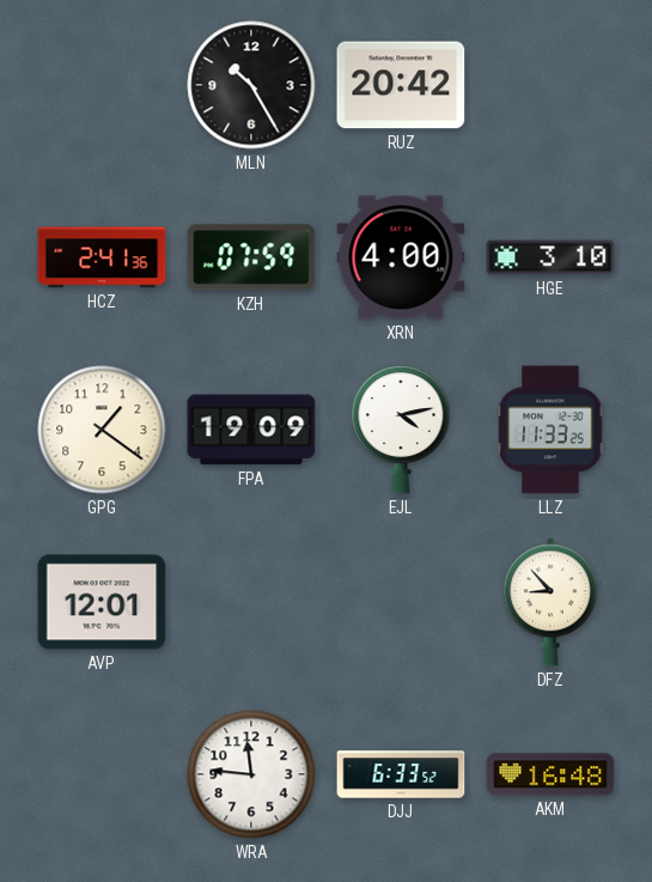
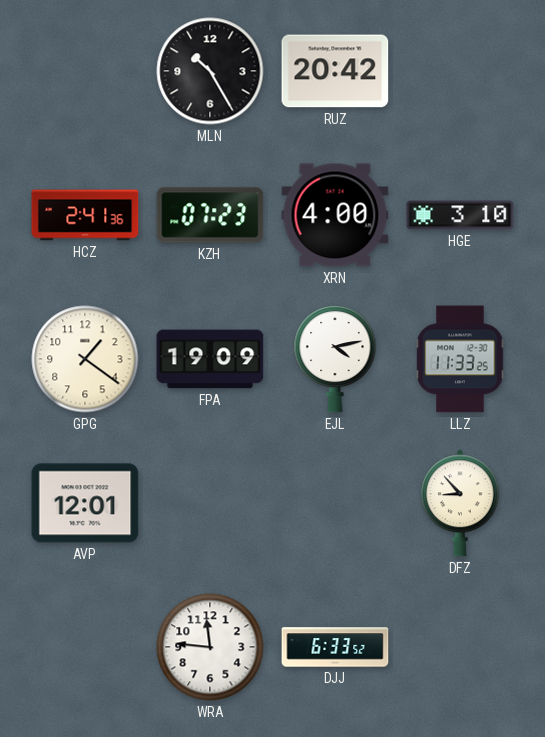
KZH: 07:59 -> 07:23
AKM: 16:48 -> none
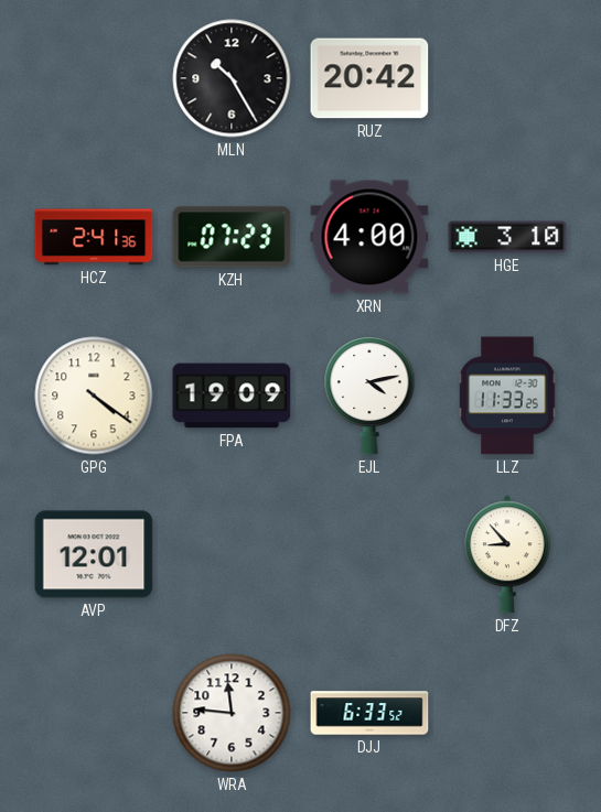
GPG: 1:21 -> 4:21
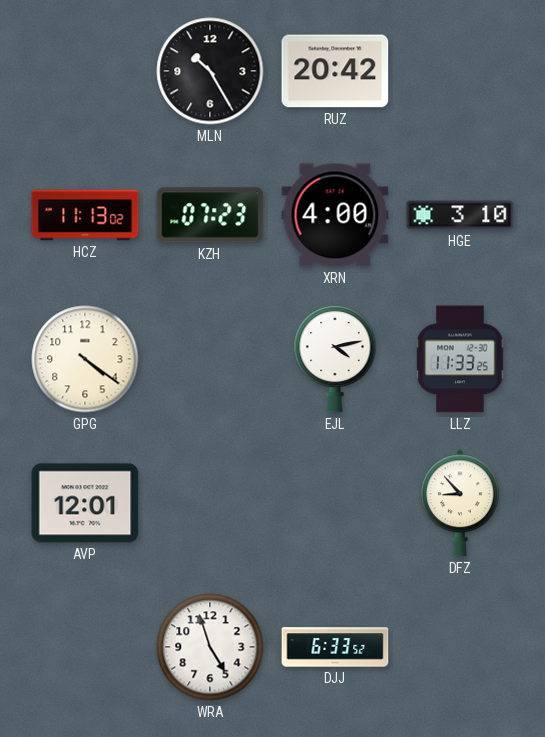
HCZ: 2:41 -> 11:13
FPA: 19:09 -> none
WRA: 11:46 -> 4:57
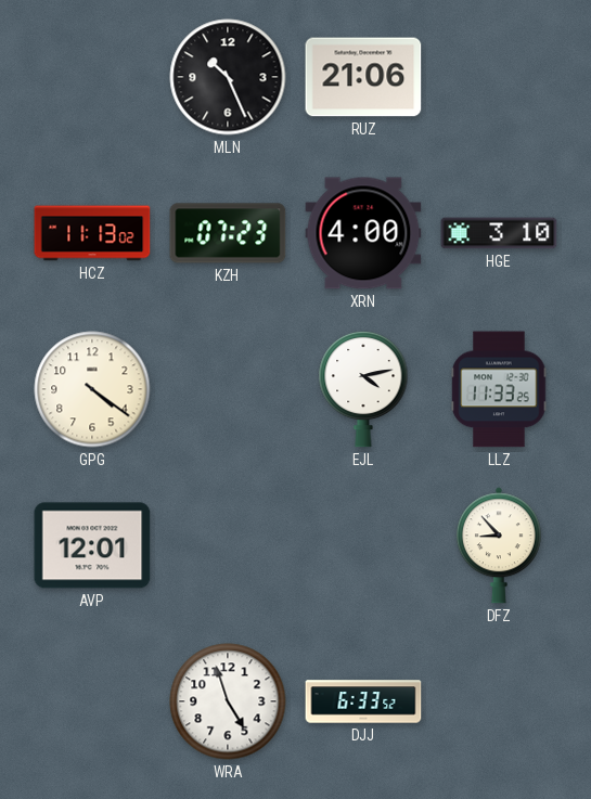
MLN: 10:25 -> 10:26
RUZ: 20:42 -> 21:06
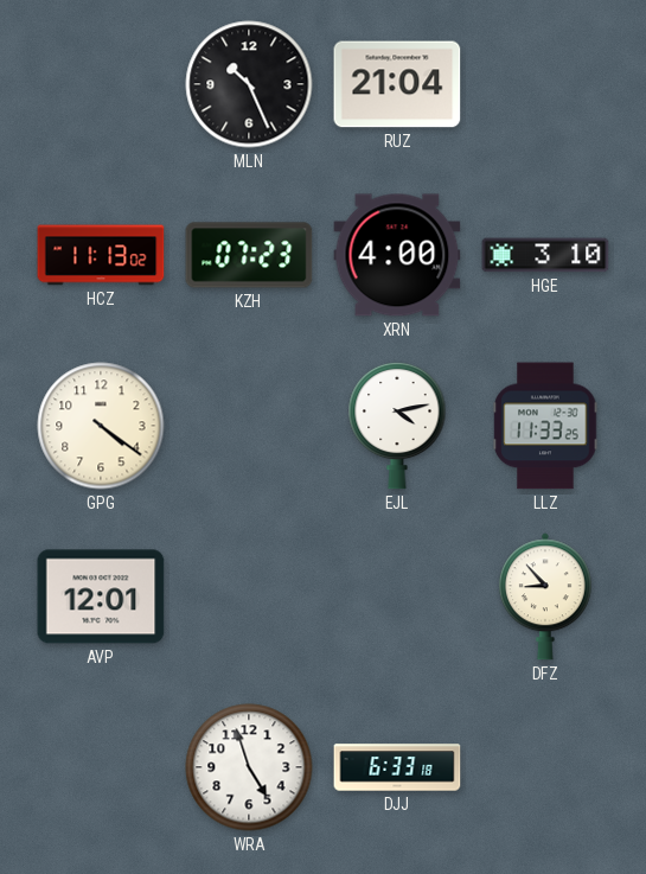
RUZ: 21:06 -> 21:04
DJJ: 6:33:52 -> 6:33:18
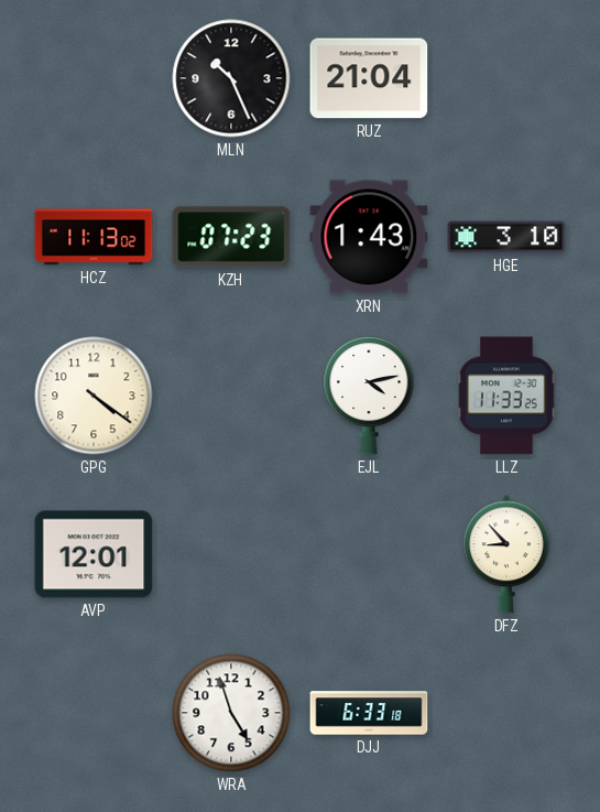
XRN: 4:00 -> 1:43
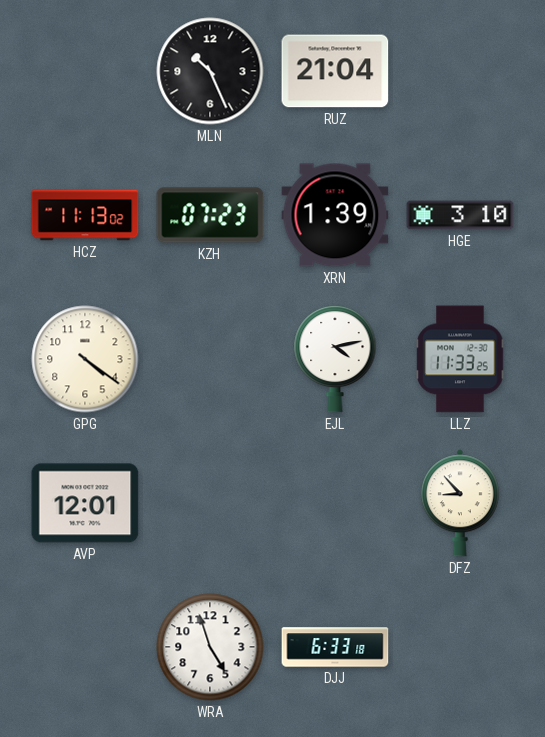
XRN: 1:43 -> 1:39
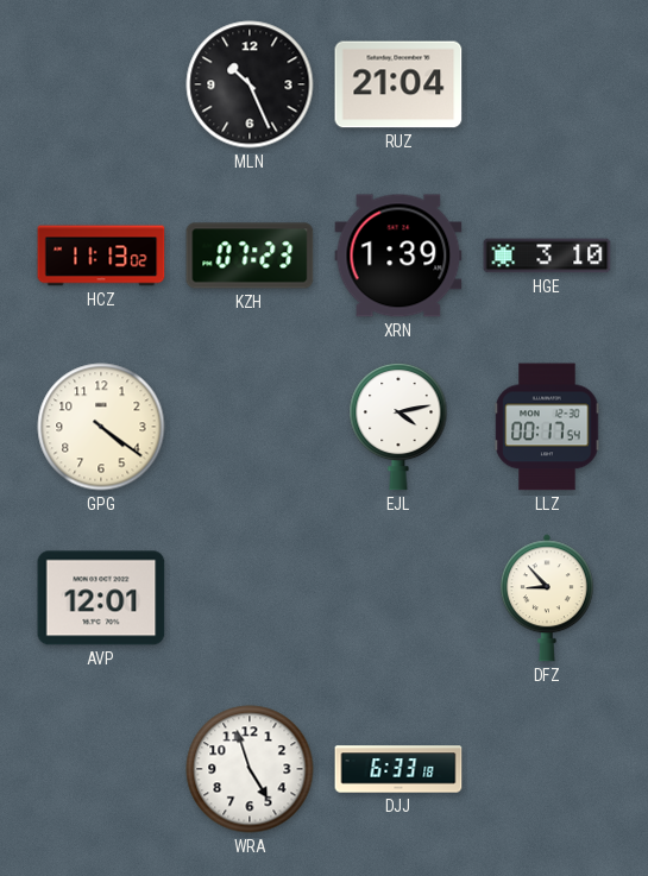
LLZ: 11:33 -> 00:17
